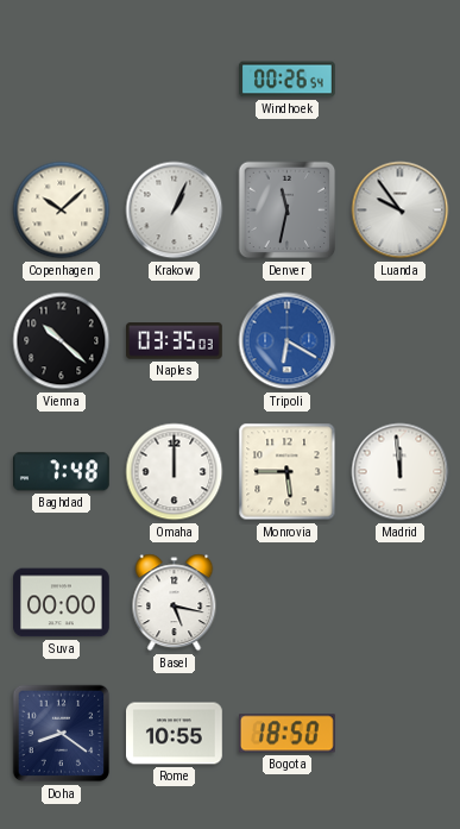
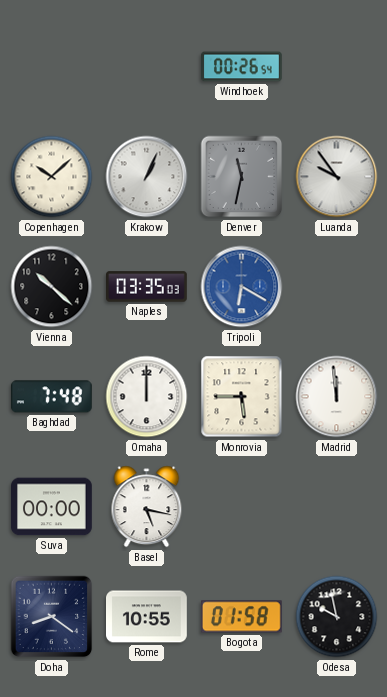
Bogota: 18:50 -> 01:58
Odesa: none -> 9:58
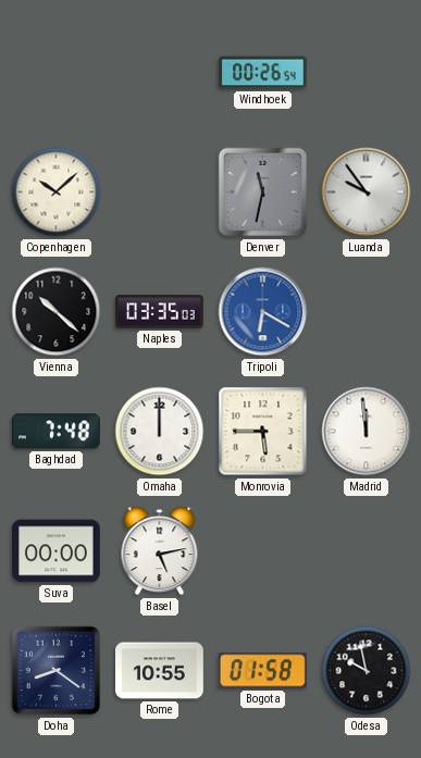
Krakow: 1:04 -> none
Basel: 5:17 -> 5:13
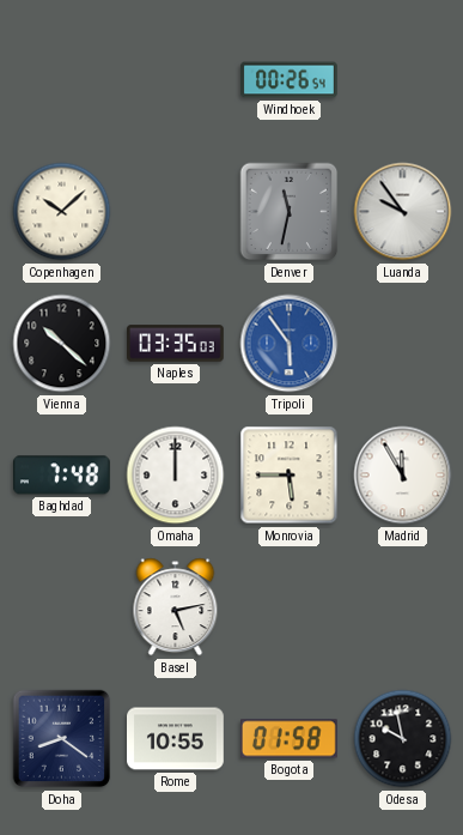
Tripoli: 6:20 -> 5:54
Madrid: 11:59 -> 11:55
Suva: 00:00 -> none
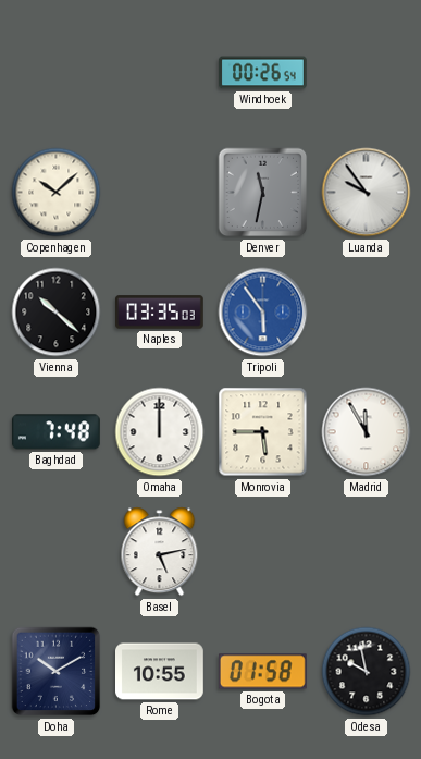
Doha: 8:21 -> 10:10
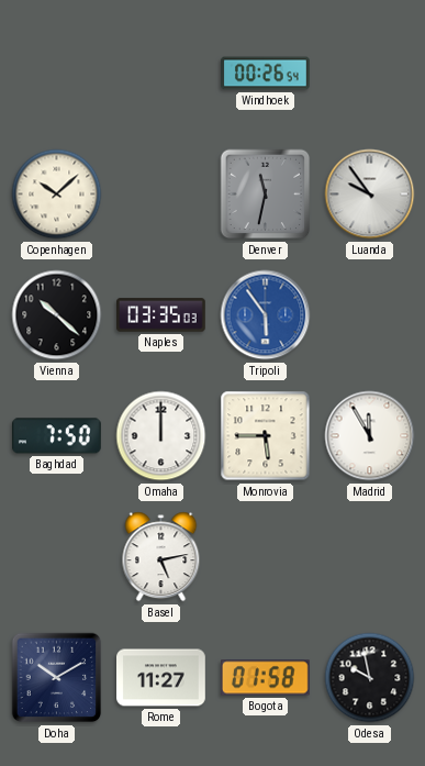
Baghdad: 7:48 -> 7:50
Rome: 10:55 -> 11:27
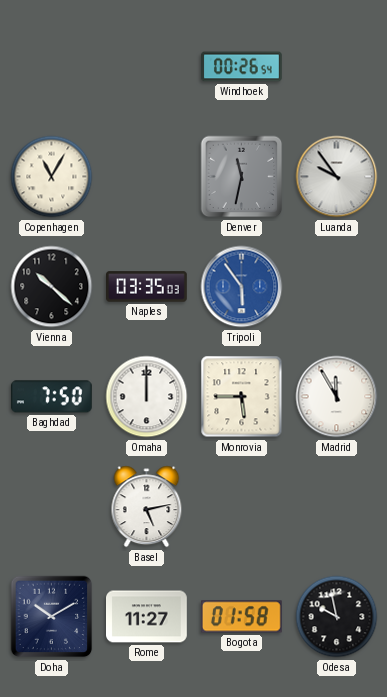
Copenhagen: 10:08 -> 11:05
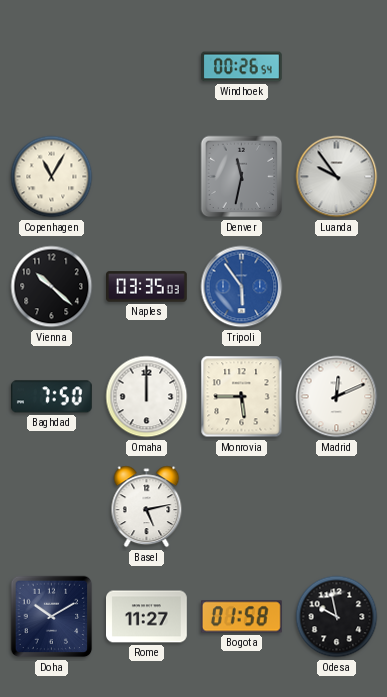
Madrid: 11:55 -> 12:11
